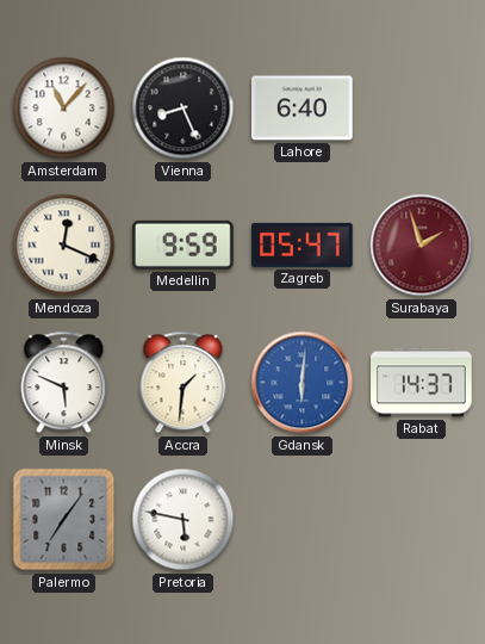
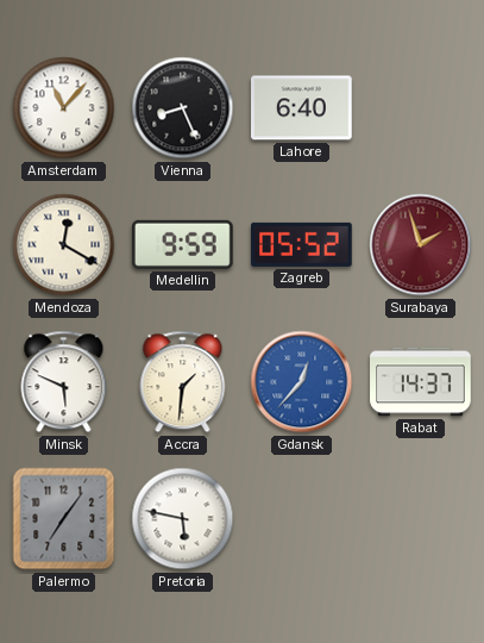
Mendoza: 12:19 -> 12:20
Zagreb: 05:47 -> 05:52
Gdansk: 6:01 -> 12:37
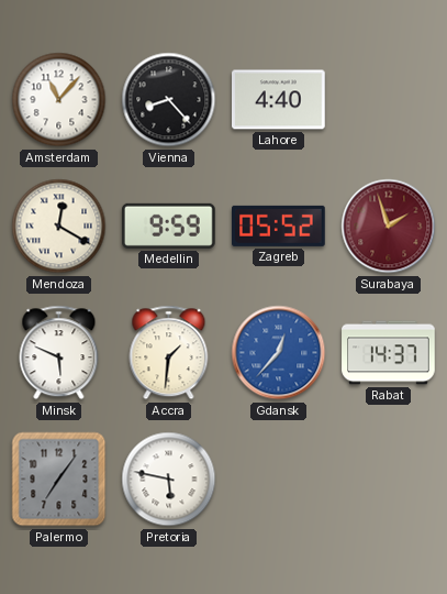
Vienna: 8:26 -> 8:23
Lahore: 6:40 -> 4:40
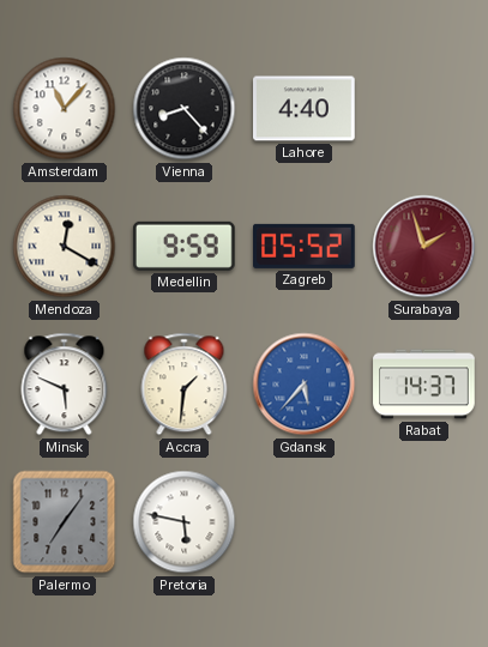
Gdansk: 12:37 -> 5:37
